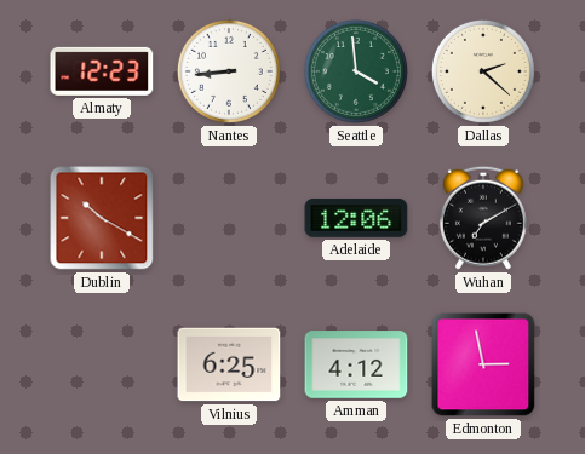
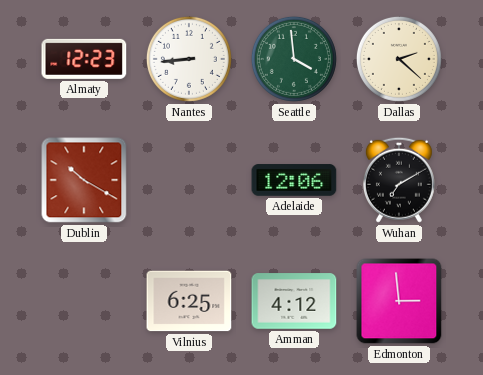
Edmonton: 2:58 -> 2:59
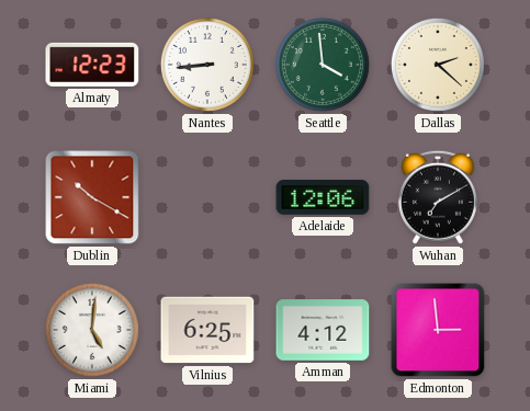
Miami: none -> 5:01
